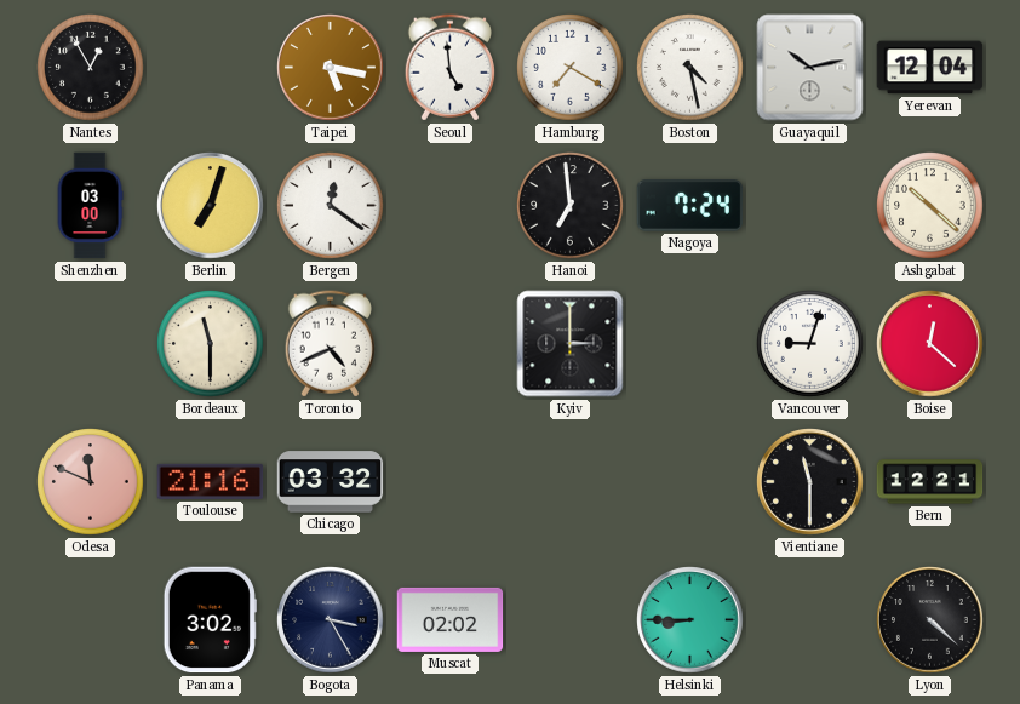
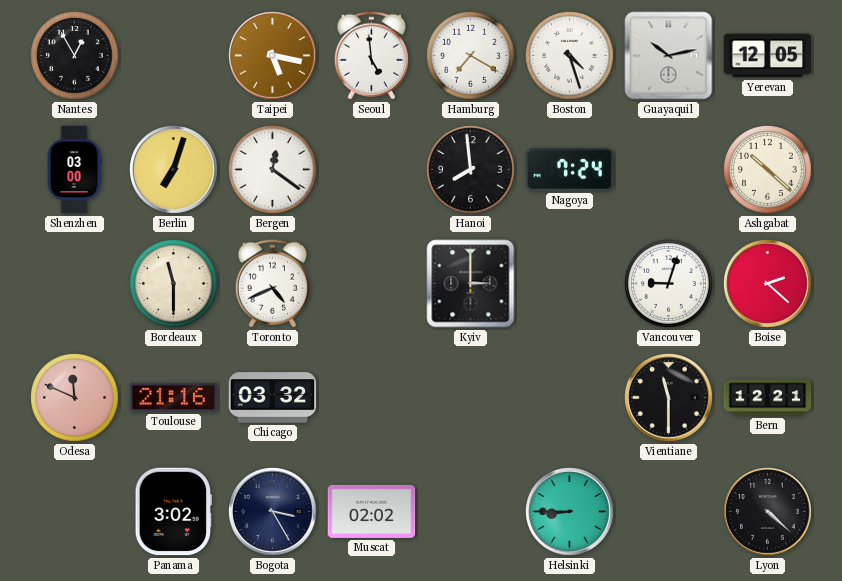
Boston: 4:28 -> 4:27
Yerevan: 12:04 -> 12:05
Hanoi: 6:59 -> 7:59
Boise: 12:22 -> 2:22
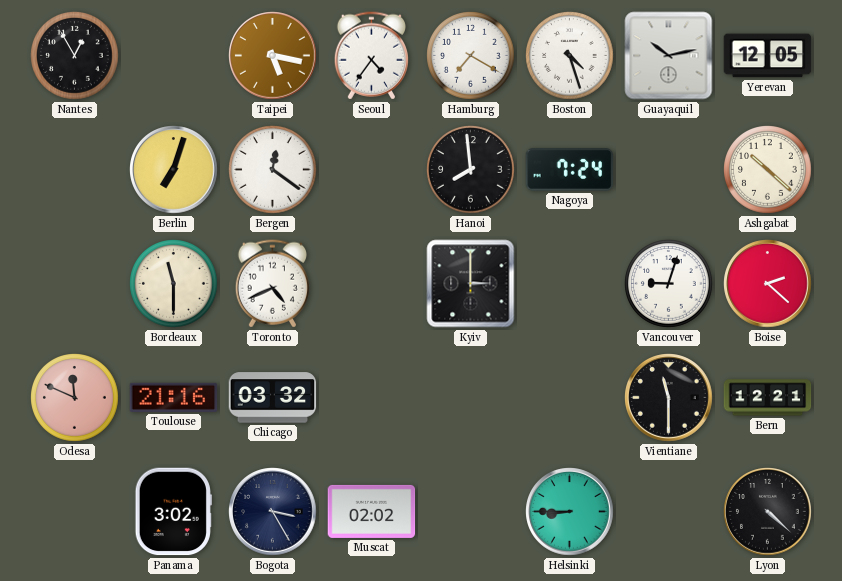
Seoul: 4:59 -> 4:36
Shenzhen: 03:00 -> none
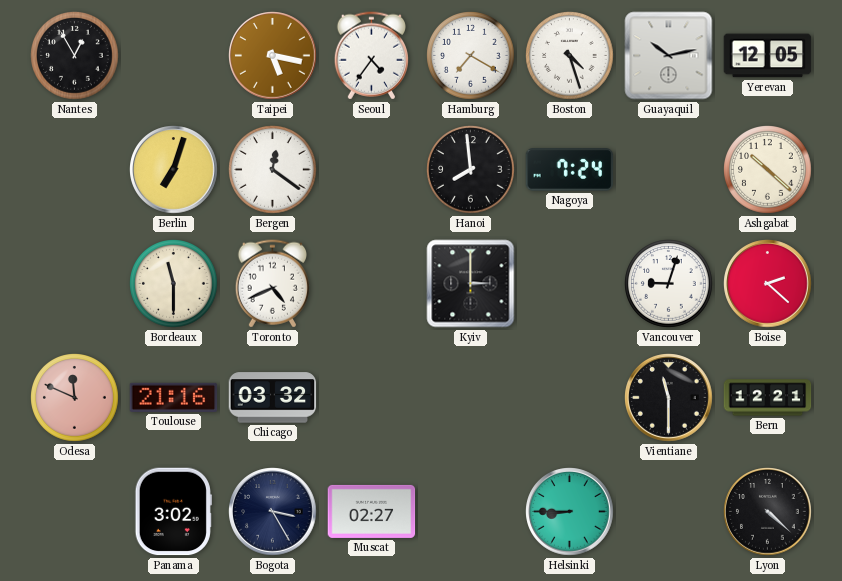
Muscat: 02:02 -> 02:27
